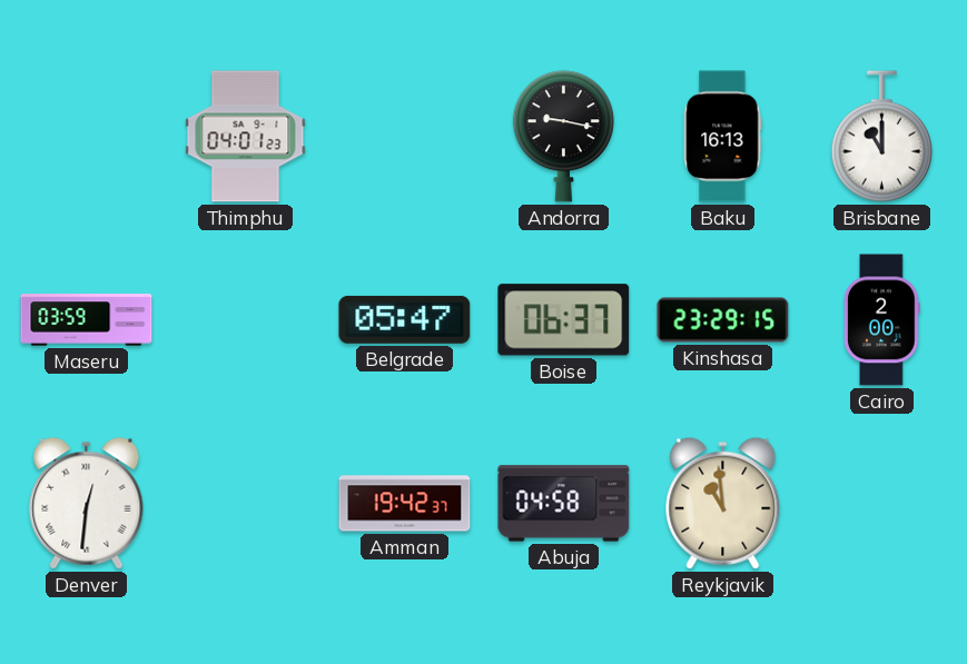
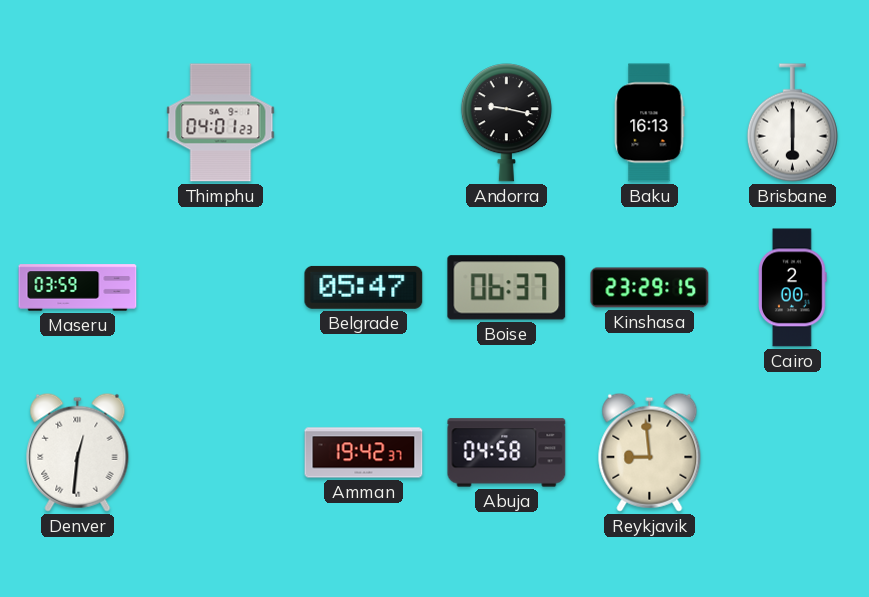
Brisbane: 11:00 -> 6:00
Reykjavik: 10:59 -> 8:59
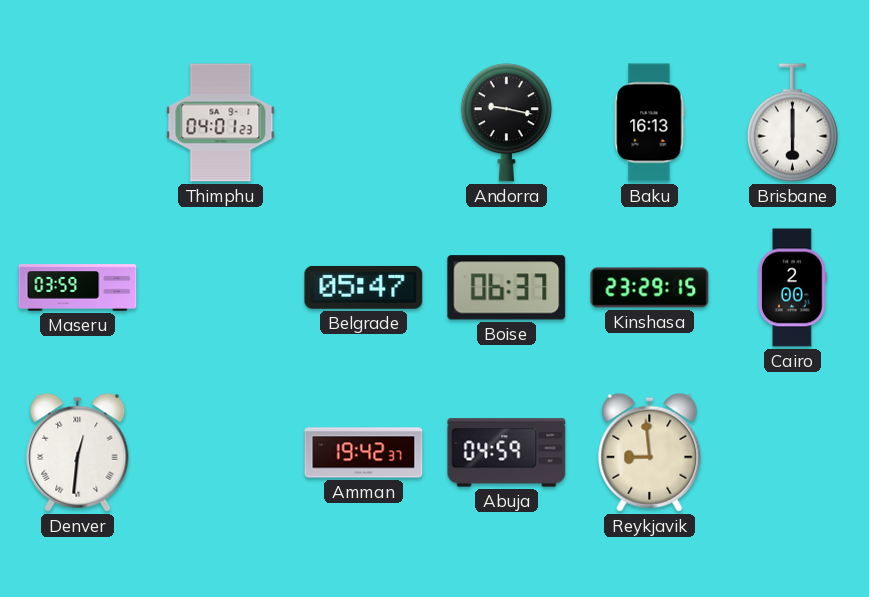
Abuja: 04:58 -> 04:59
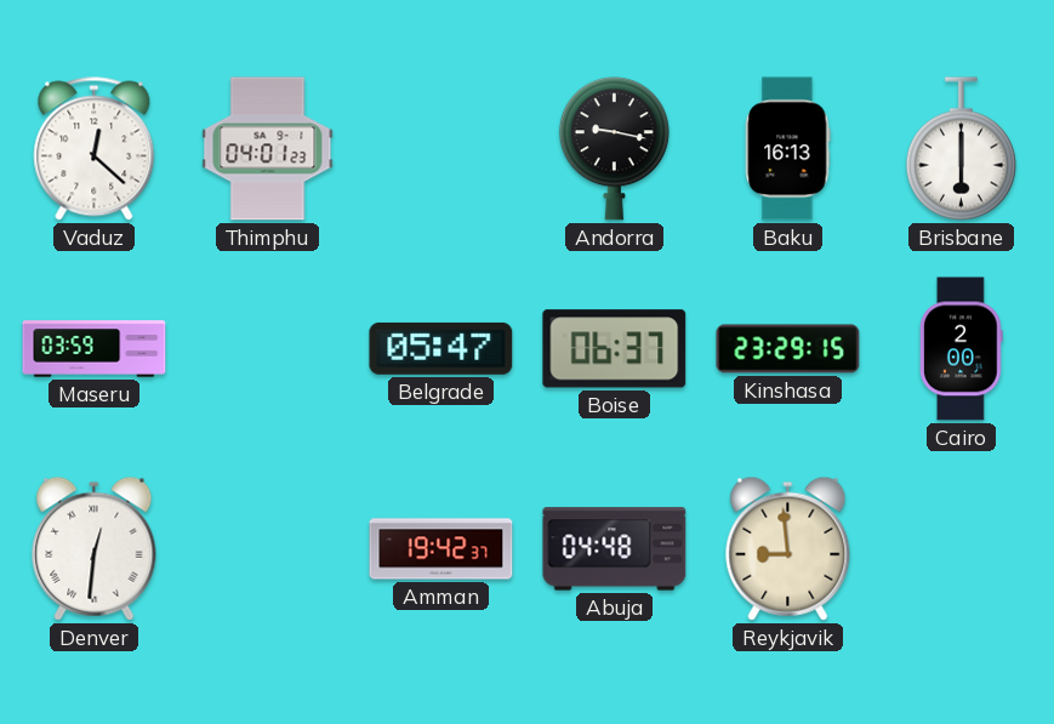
Vaduz: none -> 12:22
Abuja: 04:59 -> 04:48
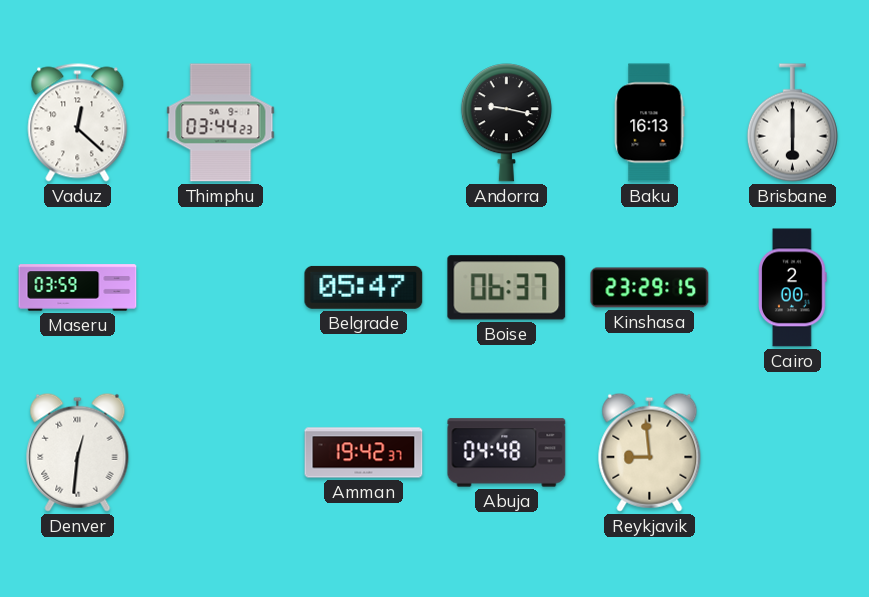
Thimphu: 04:01 -> 03:44
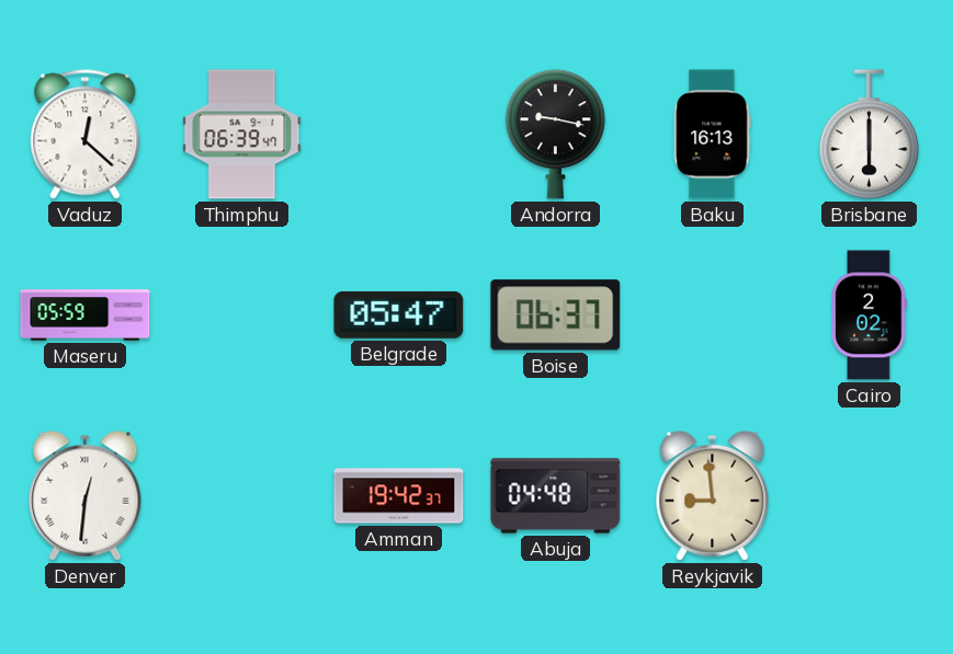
Thimphu: 03:44 -> 06:39
Maseru: 03:59 -> 05:59
Kinshasa: 23:29 -> none
Cairo: 2:00 -> 2:02
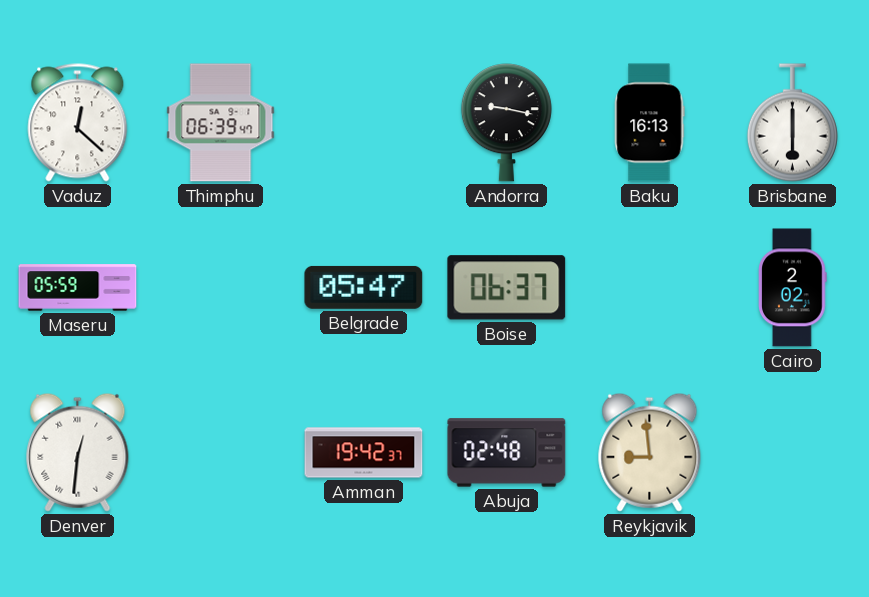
Abuja: 04:48 -> 02:48
